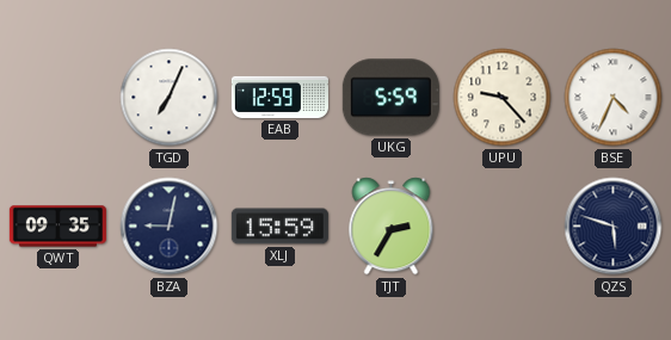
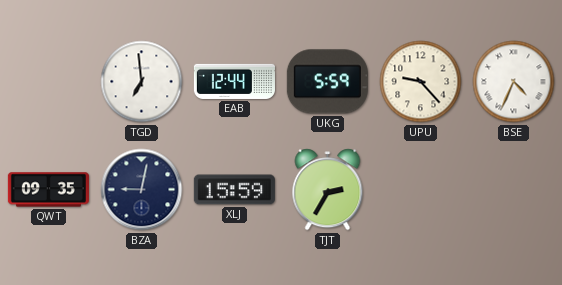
TGD: 7:04 -> 6:59
EAB: 12:59 -> 12:44
QZS: 5:48 -> none
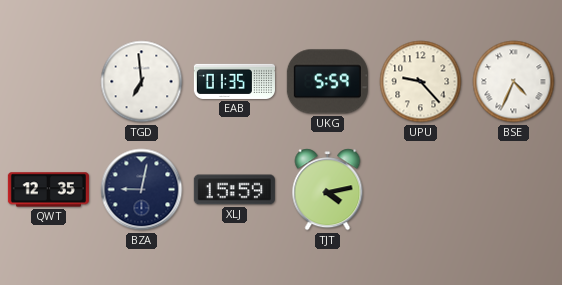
EAB: 12:44 -> 01:35
QWT: 09:35 -> 12:35
TJT: 2:35 -> 4:13
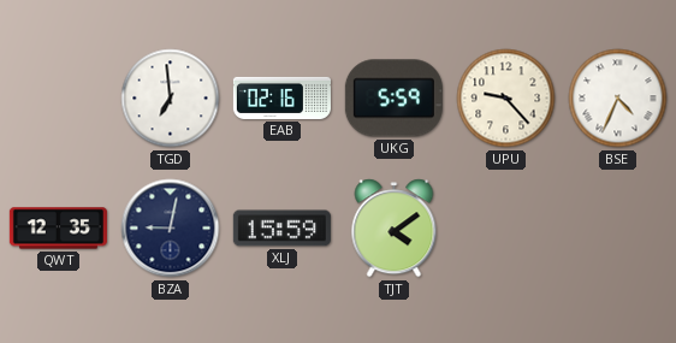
EAB: 01:35 -> 02:16
TJT: 4:13 -> 4:09
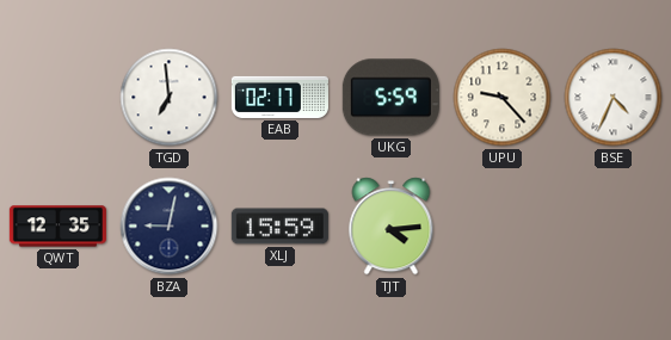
EAB: 02:16 -> 02:17
TJT: 4:09 -> 4:14
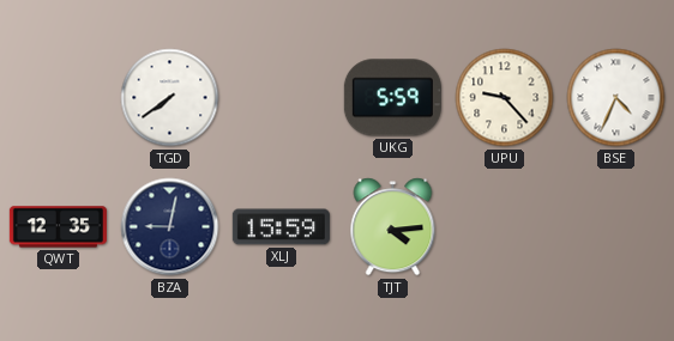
TGD: 6:59 -> 7:39
EAB: 02:17 -> none
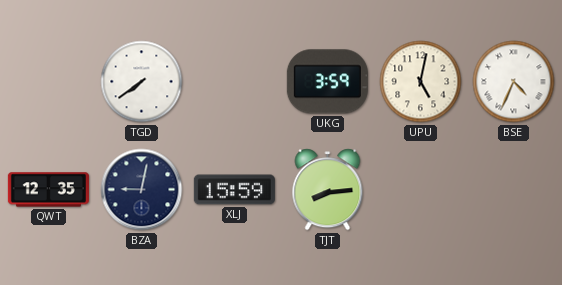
UKG: 5:59 -> 3:59
UPU: 9:23 -> 5:02
TJT: 4:14 -> 8:14
